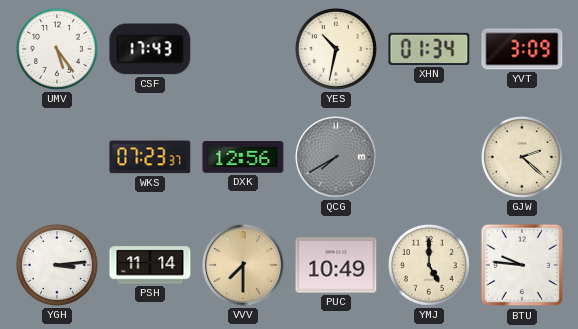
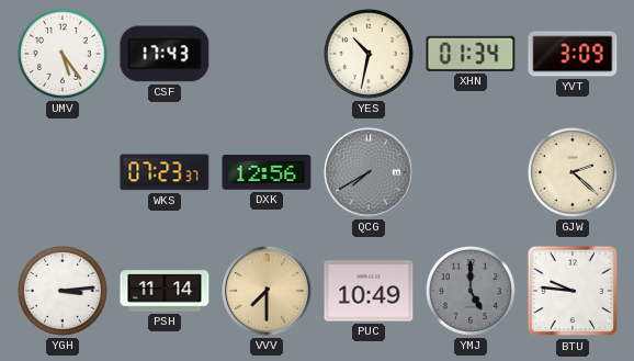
YMJ dial: cream -> grey
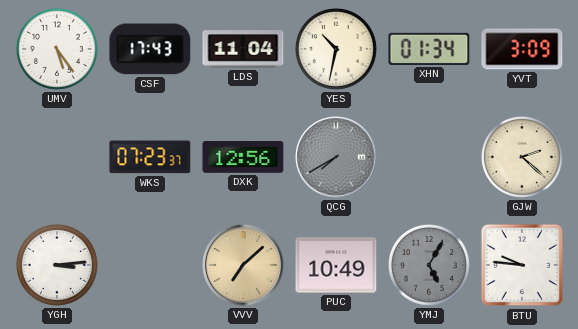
LDS: none -> 11:04
PSH: 11:14 -> none
VVV: 7:30 -> 7:08
YMJ: 5:00 -> 5:05
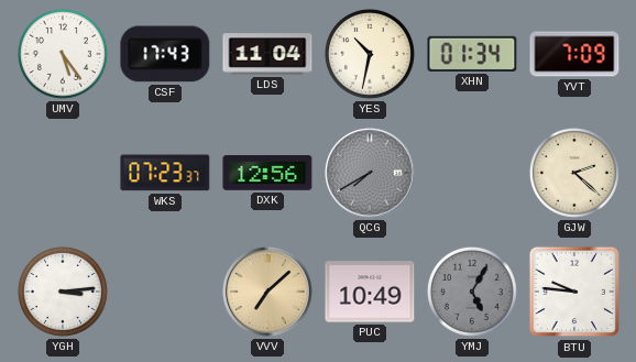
YVT: 3:09 -> 7:09
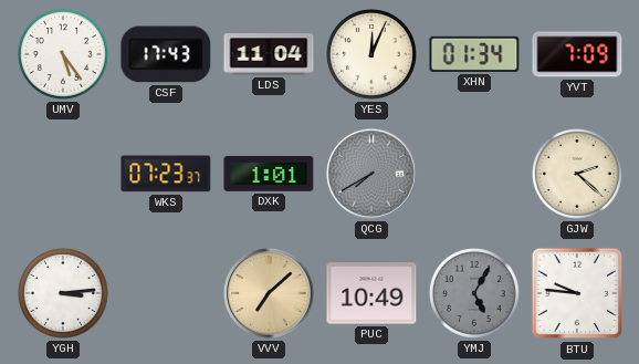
YES: 10:32 -> 12:04
DXK: 12:56 -> 1:01
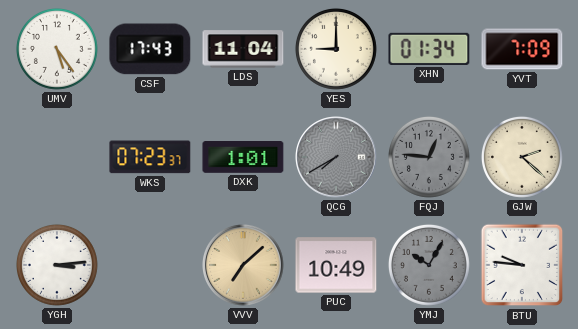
YES: 12:04 -> 9:00
FQJ: none -> 12:46
YMJ: 5:05 -> 10:05
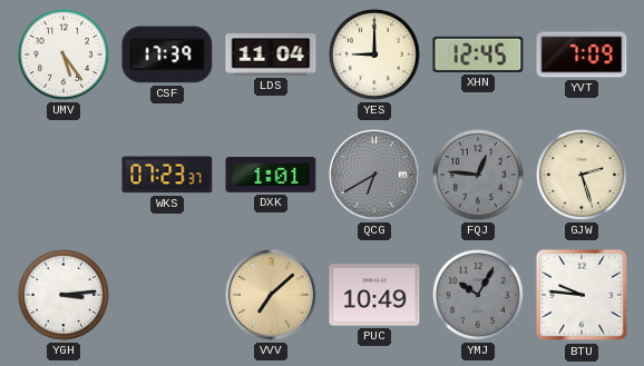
CSF: 17:43 -> 17:39
XHN: 01:34 -> 12:45
QCG: 7:40 -> 6:40
GJW: 2:22 -> 2:27
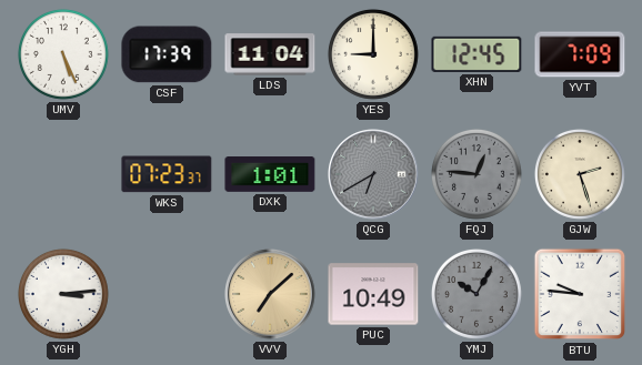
UMV: 5:24 -> 5:26
